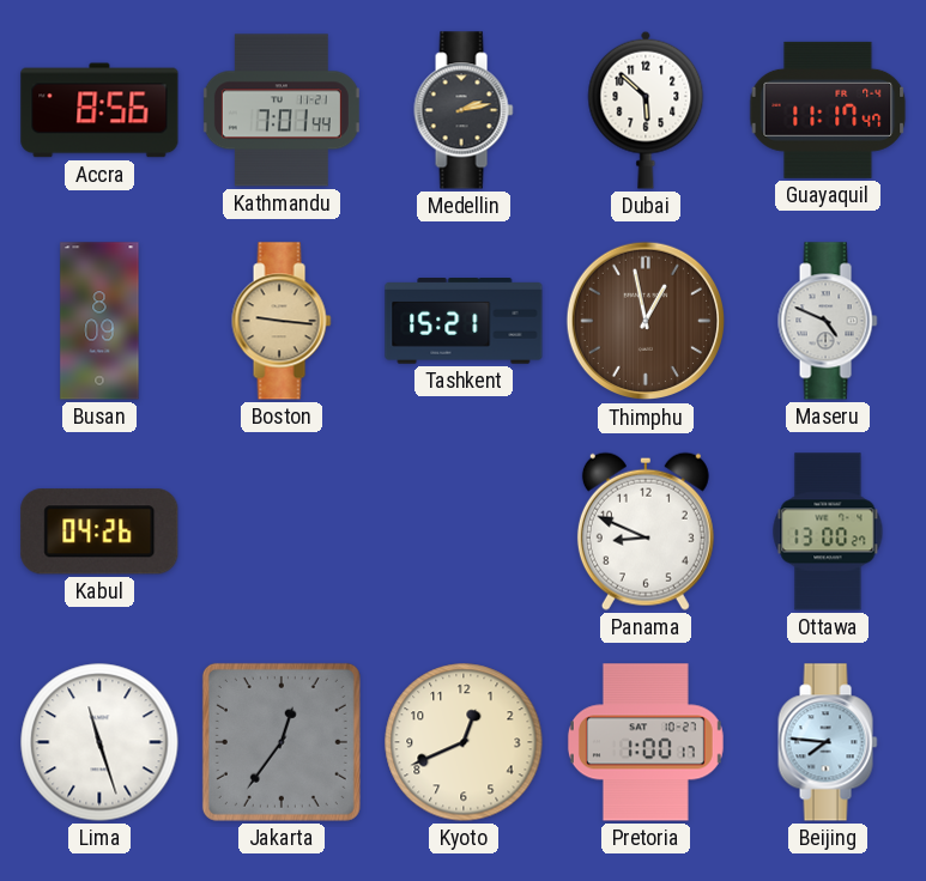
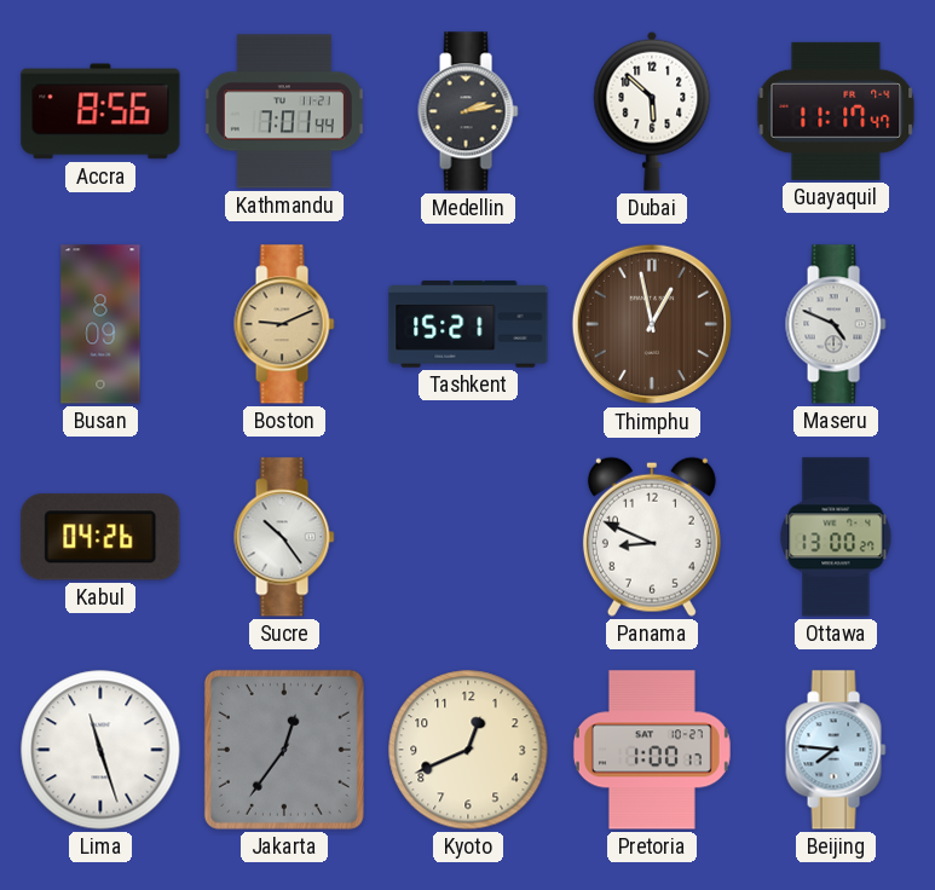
Boston: 9:16 -> 9:11
Sucre: none -> 10:24
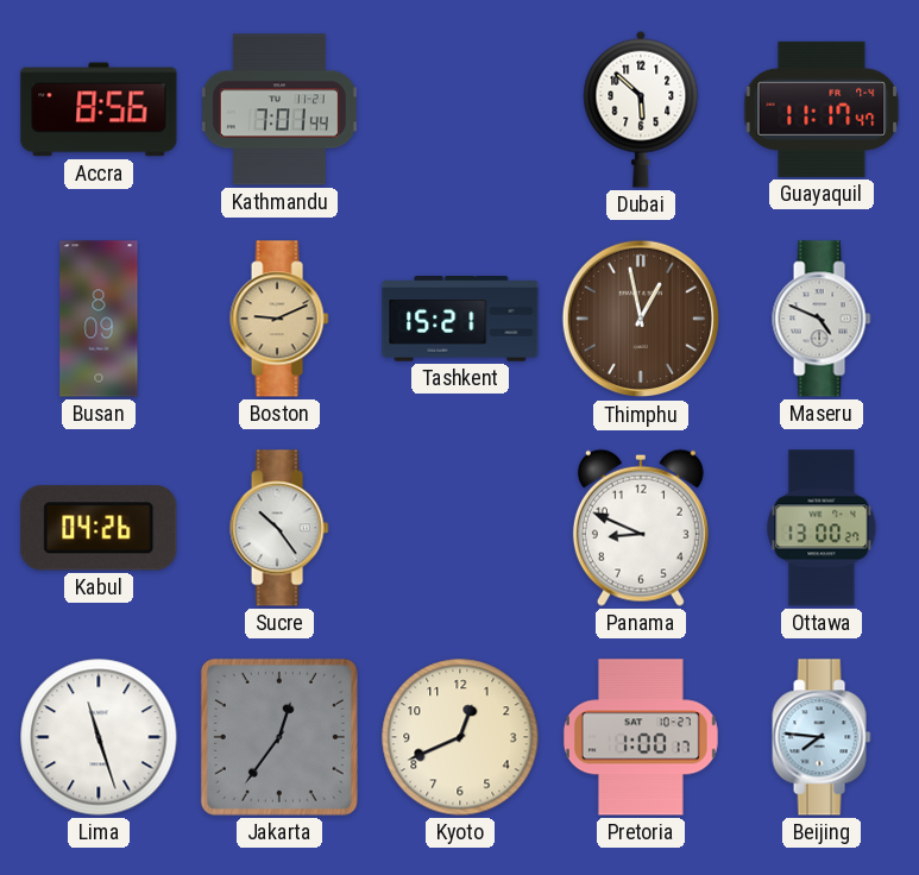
Medellin: 2:13 -> none
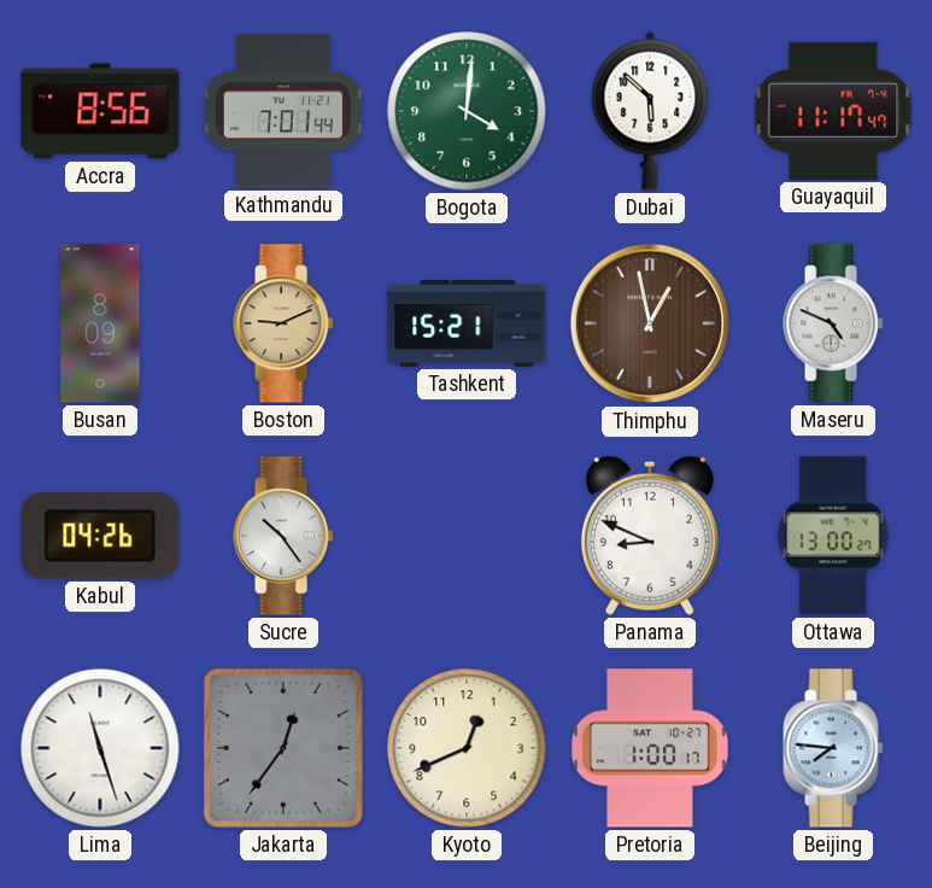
Bogota: none -> 4:01
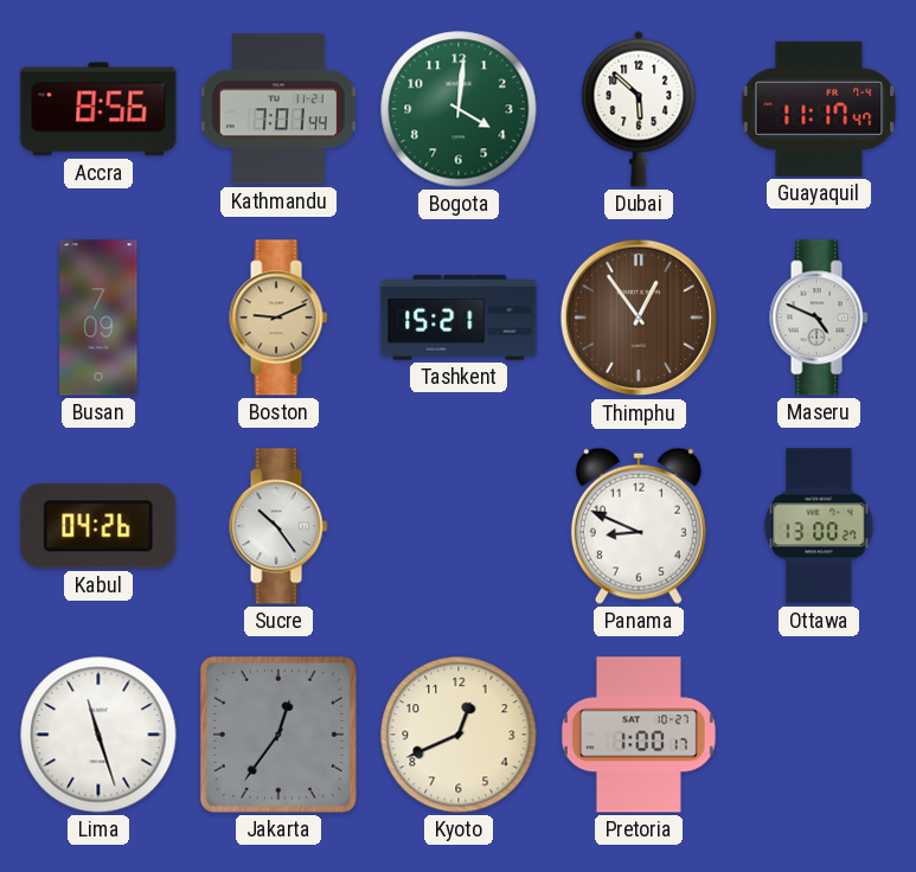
Busan: 8:09 -> 7:09
Thimphu: 12:58 -> 12:54
Beijing: 7:46 -> none
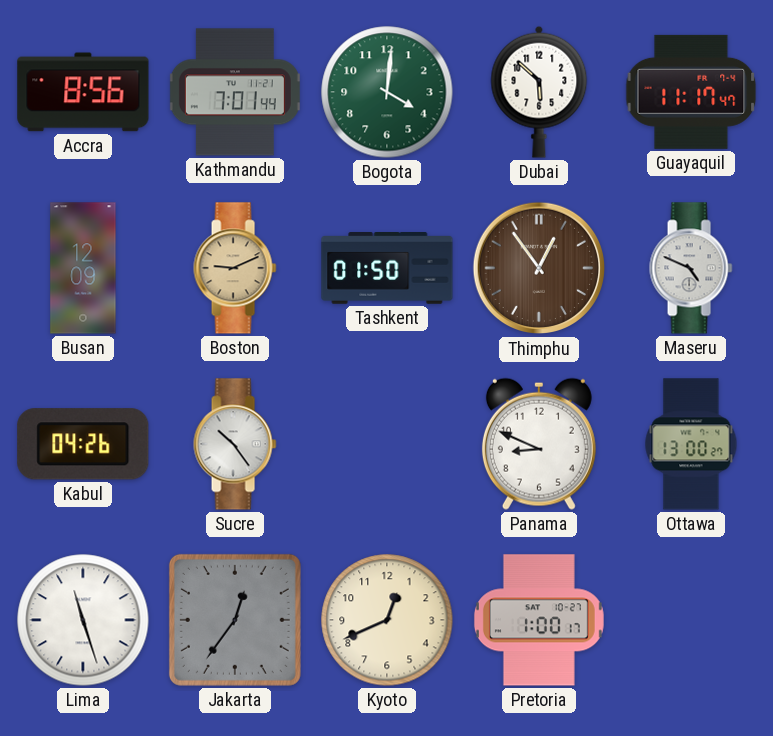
Busan: 7:09 -> 12:09
Tashkent: 15:21 -> 01:50
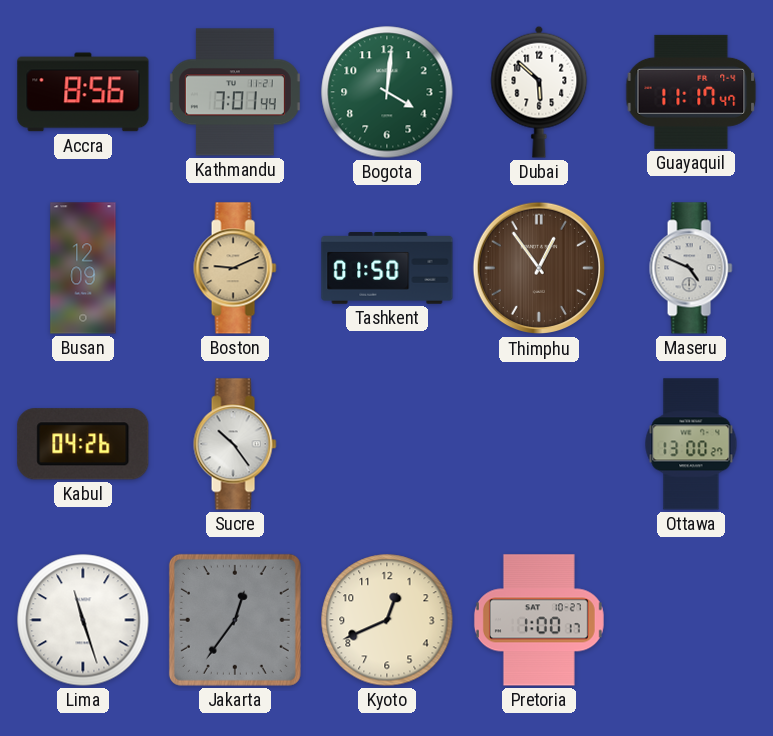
Panama: 8:49 -> none
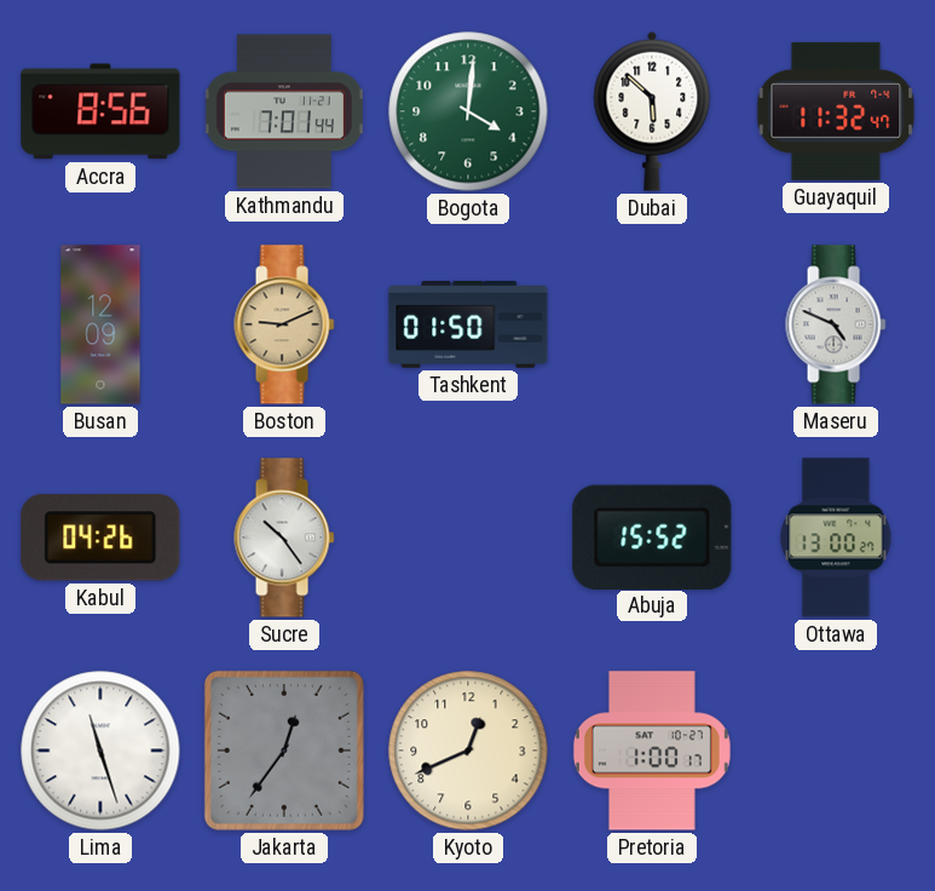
Guayaquil: 11:17 -> 11:32
Thimphu: 12:54 -> none
Abuja: none -> 15:52
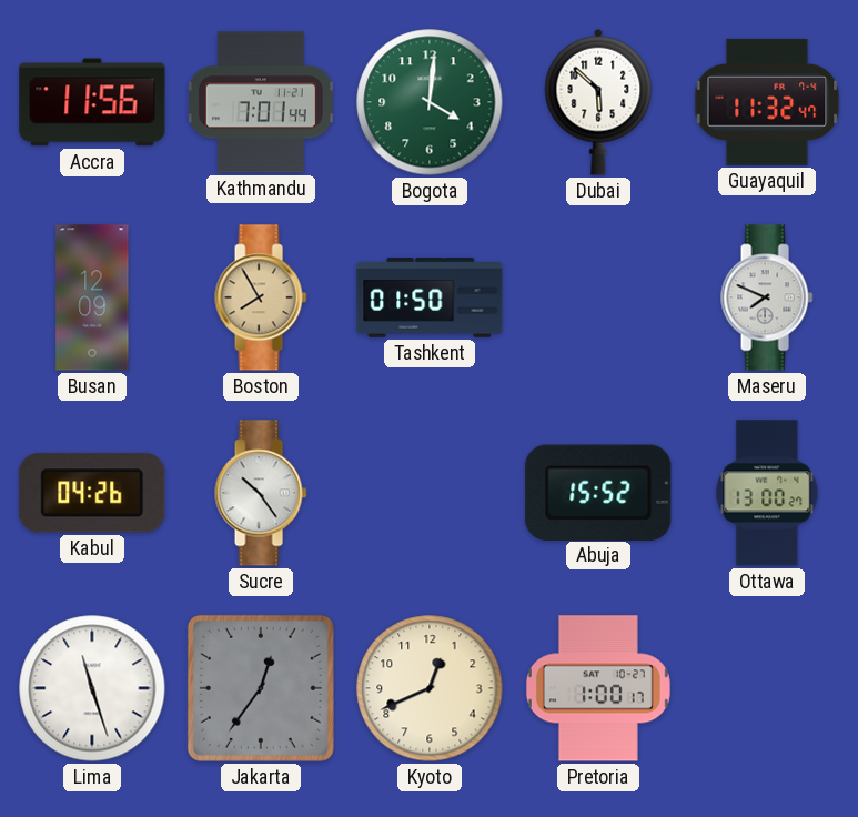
Accra: 8:56 -> 11:56
Boston: 9:11 -> 7:55
Maseru: 4:49 -> 7:49
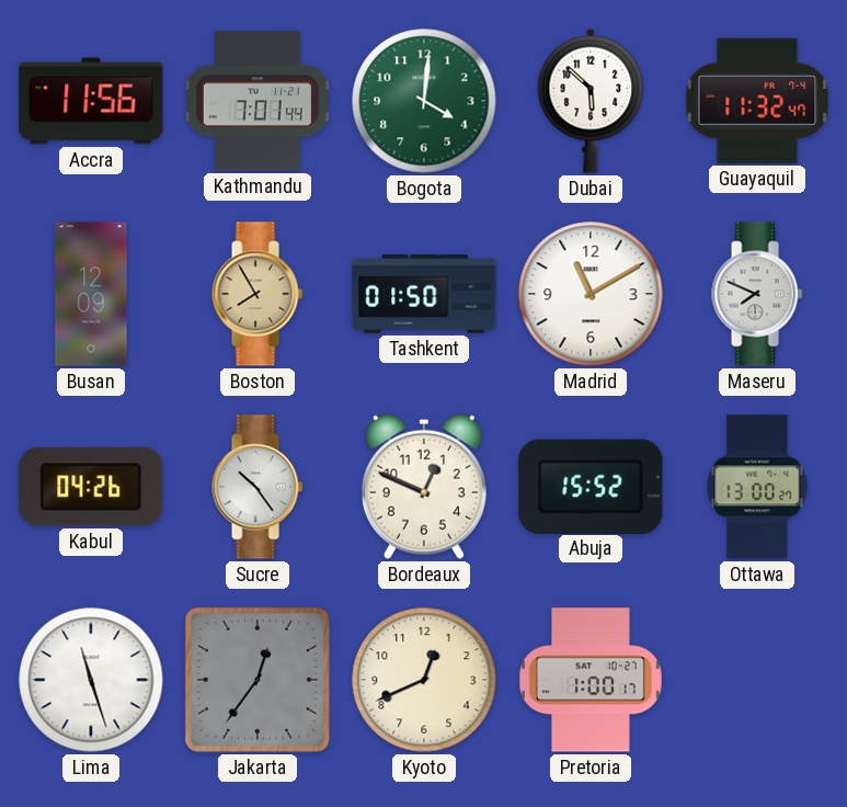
Madrid: none -> 11:10
Bordeaux: none -> 12:49
